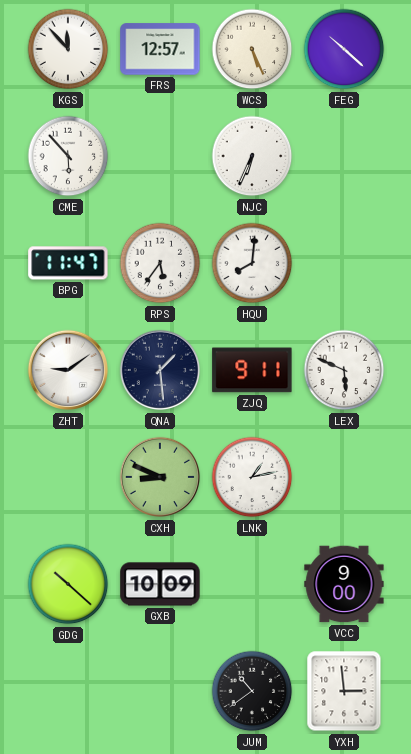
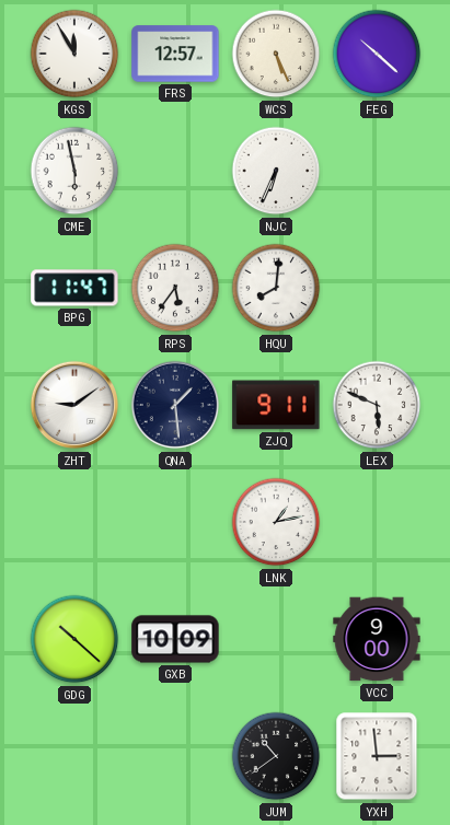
KGS: 11:53 -> 11:55
CME: 5:53 -> 5:58
CXH: 8:49 -> none
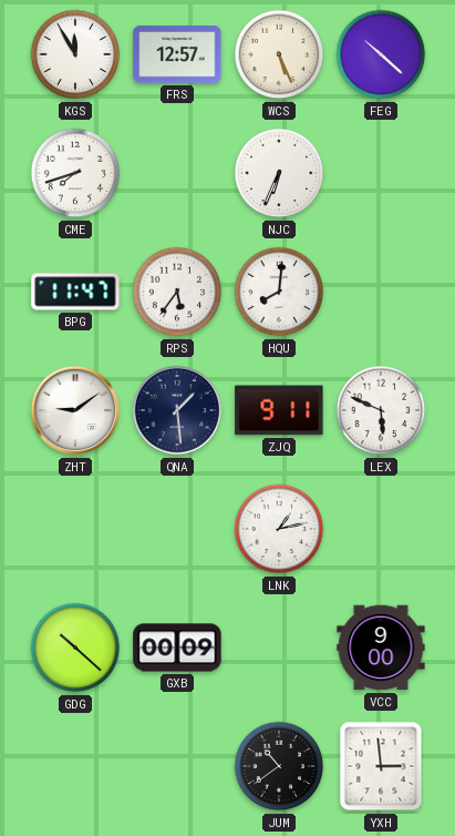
CME: 5:58 -> 7:42
GXB: 10:09 -> 00:09
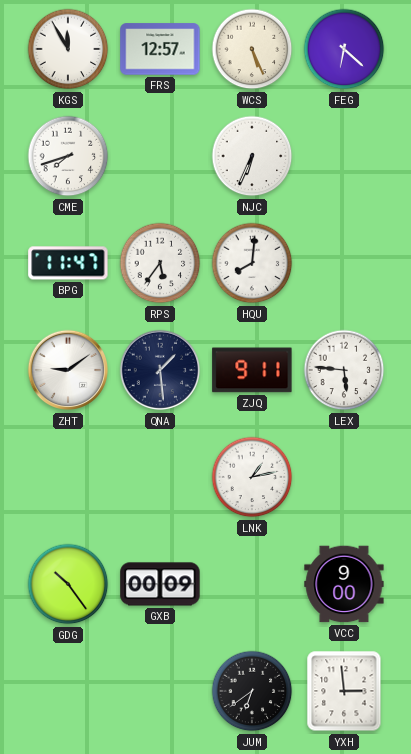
FEG: 10:22 -> 6:22
LEX: 5:49 -> 5:46
GDG: 10:22 -> 10:24
JUM: 10:39 -> 6:39
